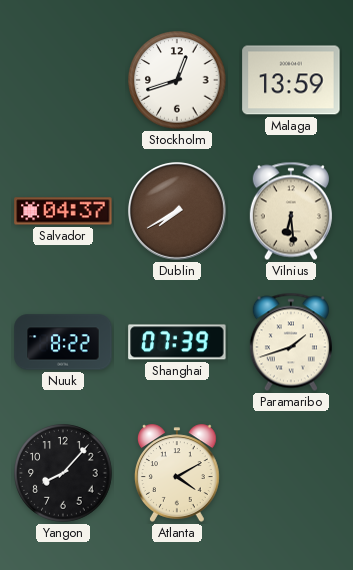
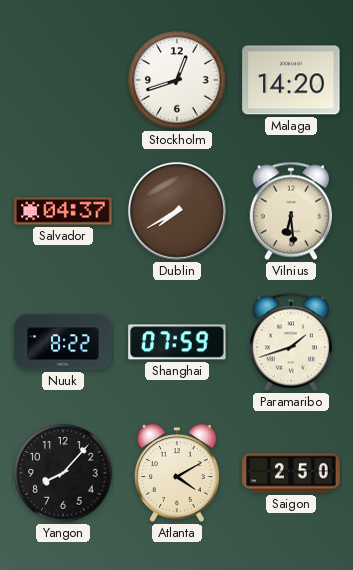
Malaga: 13:59 -> 14:20
Shanghai: 07:39 -> 07:59
Saigon: none -> 2:50
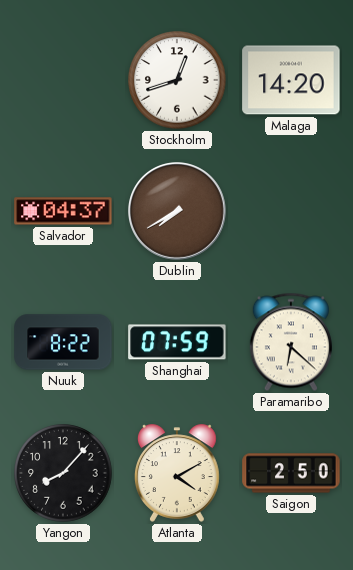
Vilnius: 6:29 -> none
Paramaribo: 1:42 -> 6:22
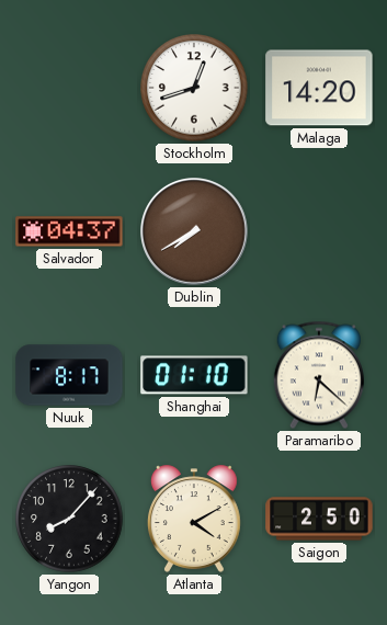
Nuuk: 8:22 -> 8:17
Shanghai: 07:59 -> 01:10
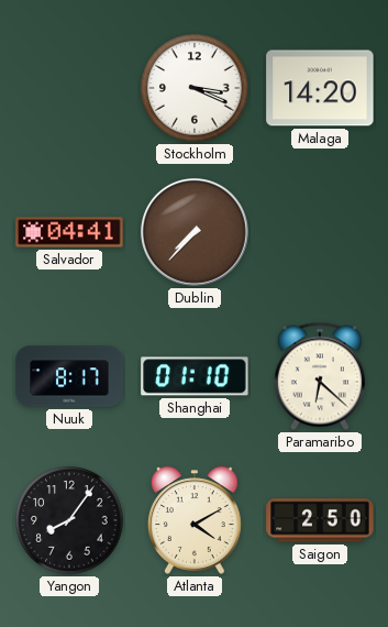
Stockholm: 12:42 -> 3:19
Salvador: 04:37 -> 04:41
Dublin: 7:40 -> 7:37
Yangon: 8:07 -> 8:06
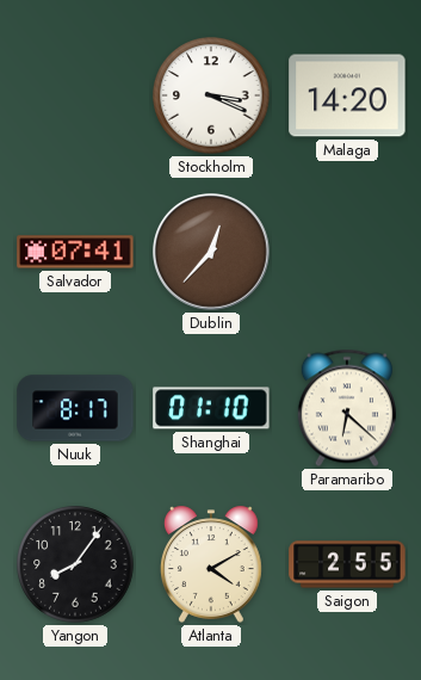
Salvador: 04:41 -> 07:41
Dublin: 7:37 -> 12:37
Saigon: 2:50 -> 2:55
